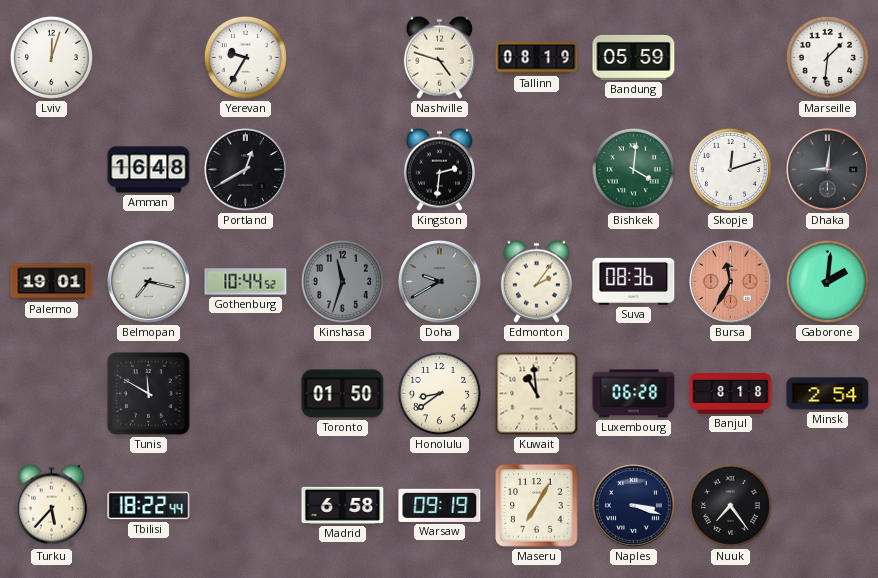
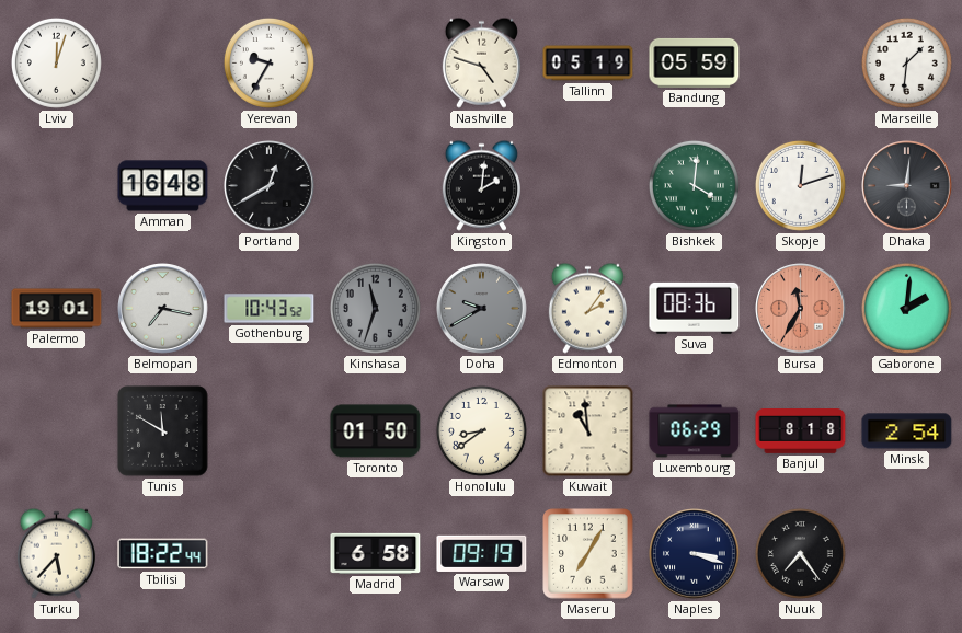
Tallinn: 08:19 -> 05:19
Kingston: 2:31 -> 2:01
Gothenburg: 10:44 -> 10:43
Luxembourg: 06:28 -> 06:29
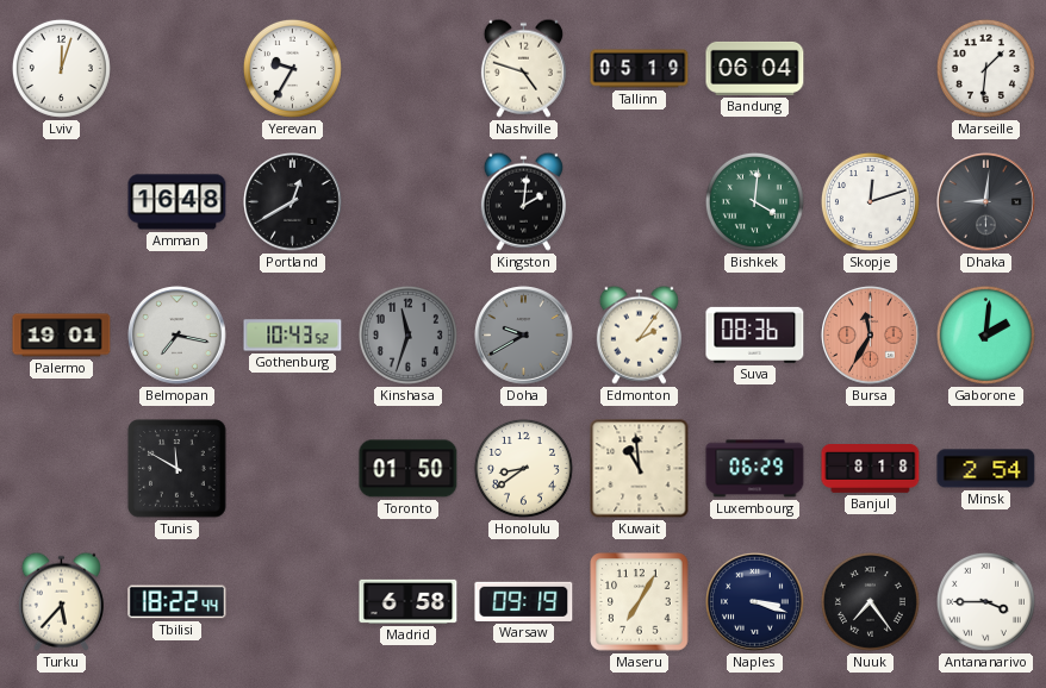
Bandung: 05:59 -> 06:04
Antananarivo: none -> 3:45
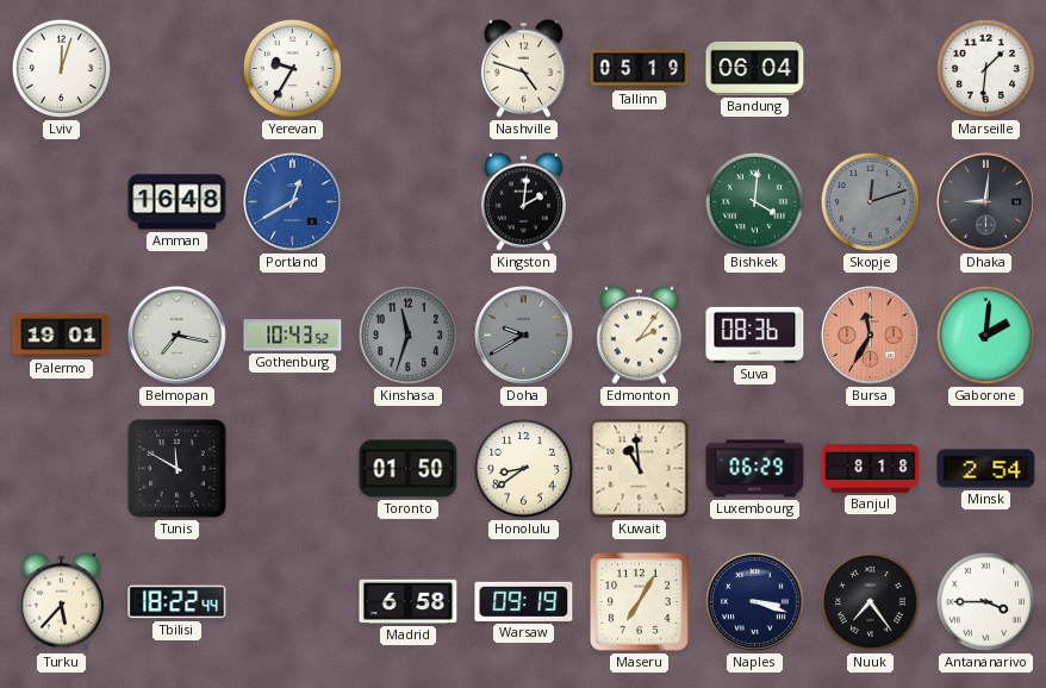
Portland dial: black -> blue
Skopje dial: white -> grey
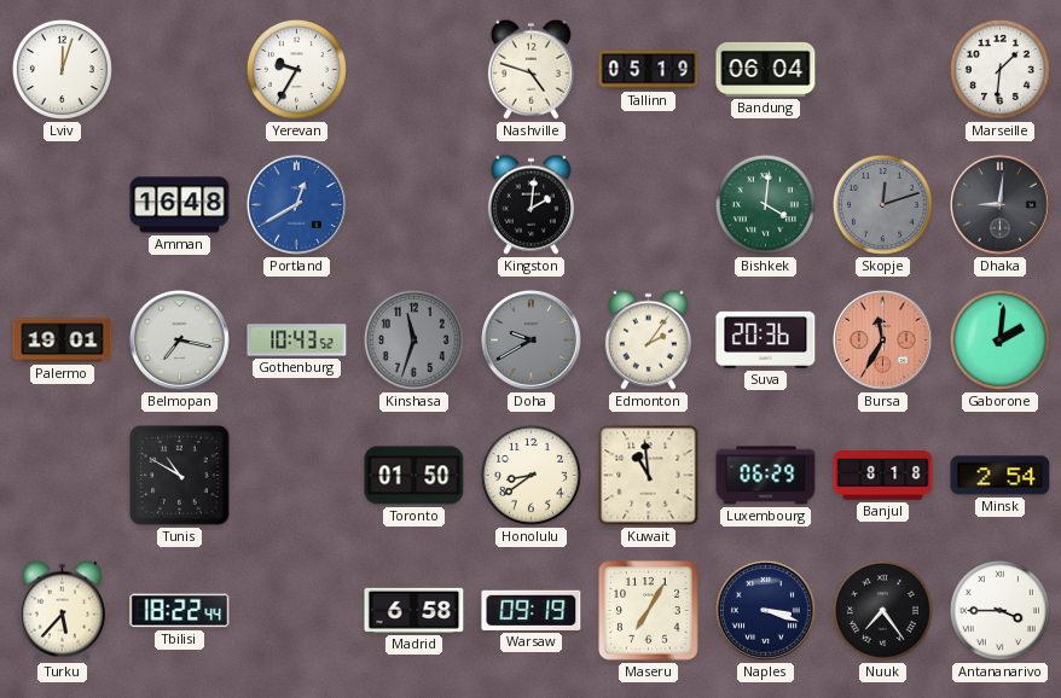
Suva: 08:36 -> 20:36
Tunis: 11:50 -> 10:50
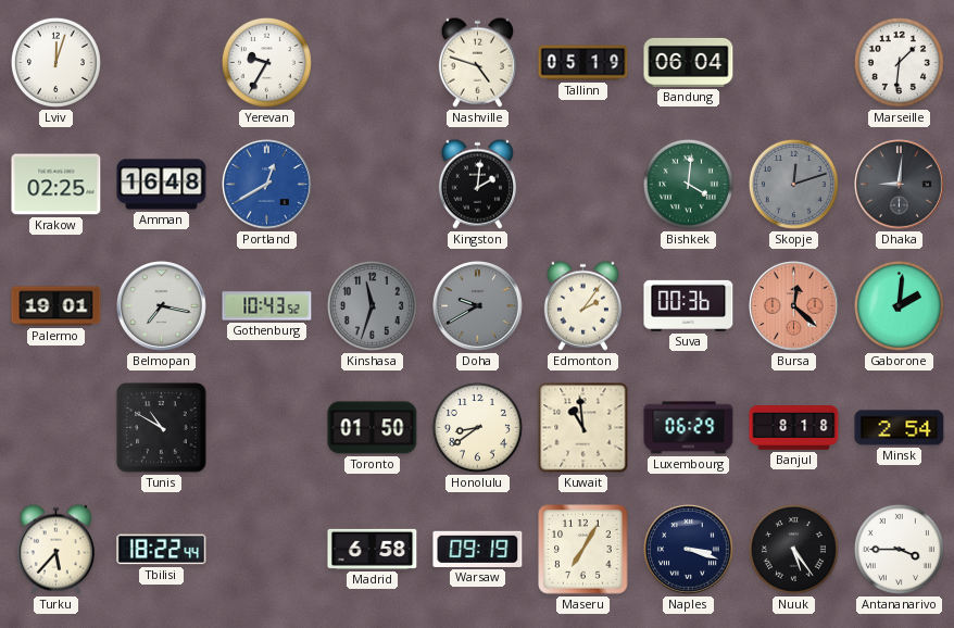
Krakow: none -> 02:25
Suva: 20:36 -> 00:36
Bursa: 11:35 -> 12:22
Nuuk: 7:24 -> 5:24
